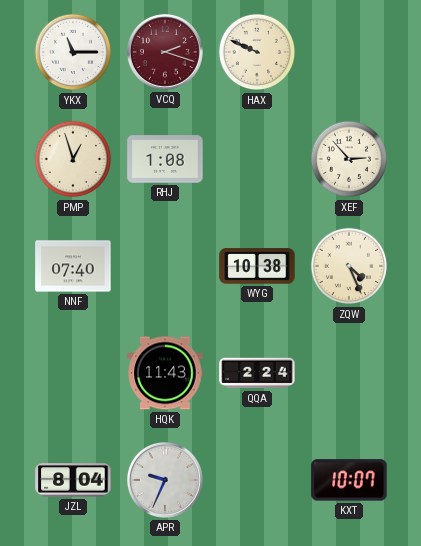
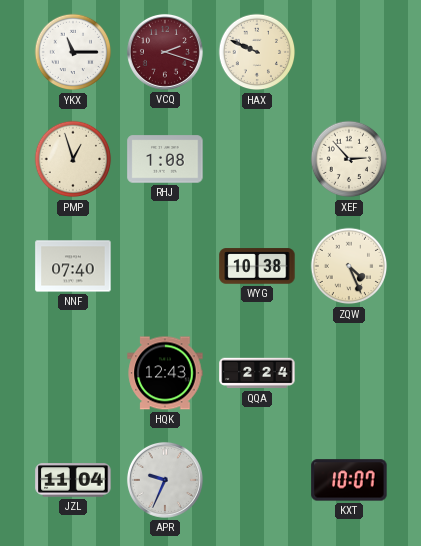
HQK: 11:43 -> 12:43
JZL: 8:04 -> 11:04
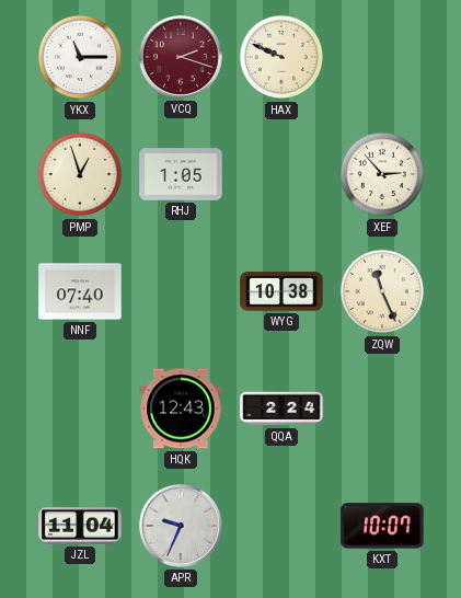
RHJ: 1:08 -> 1:05
ZQW: 4:26 -> 11:26
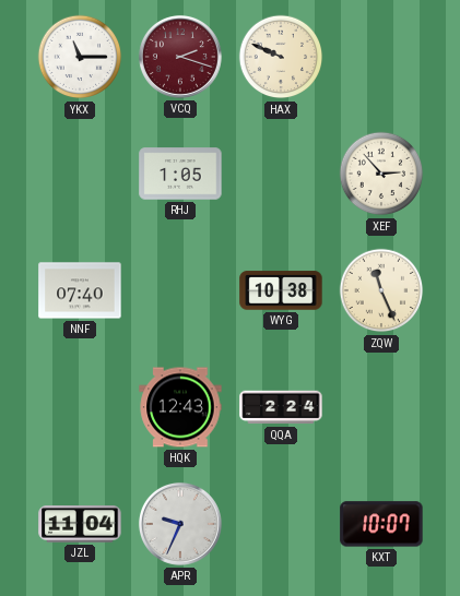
PMP: 12:57 -> none
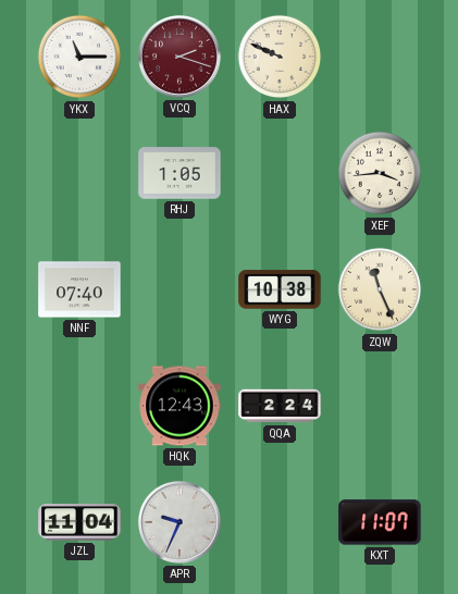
XEF: 2:53 -> 3:44
KXT: 10:07 -> 11:07
